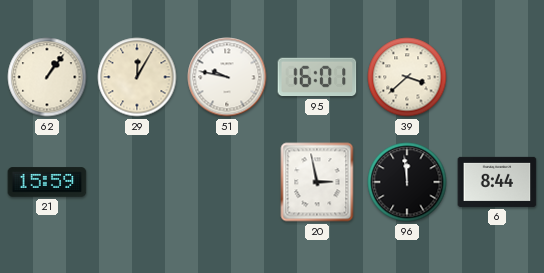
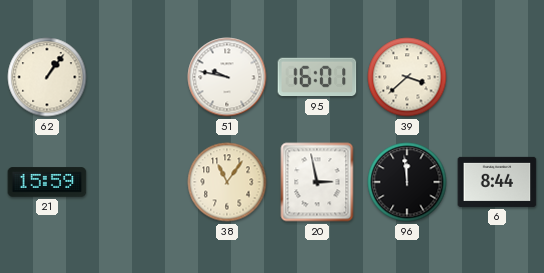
29: 12:05 -> none
38: none -> 11:06
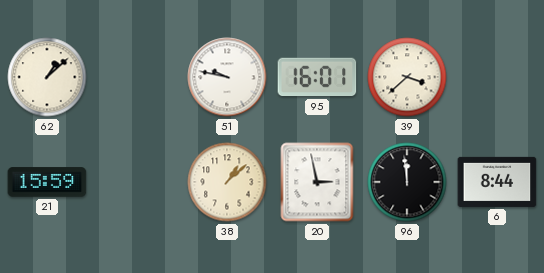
62: 1:06 -> 1:08
38: 11:06 -> 1:08
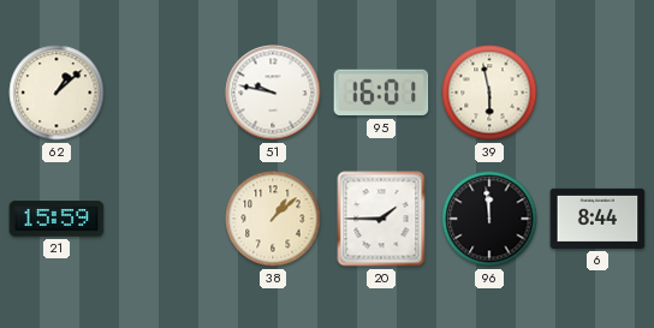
39: 3:38 -> 5:58
20: 2:58 -> 1:45
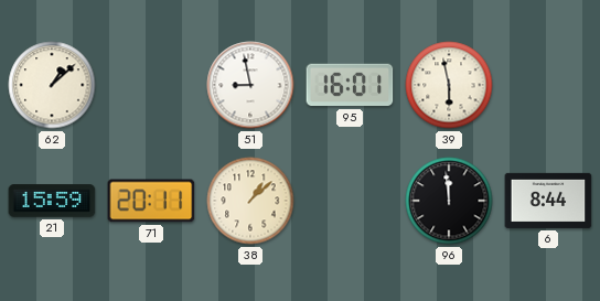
51: 9:47 -> 8:58
71: none -> 20:11
20: 1:45 -> none
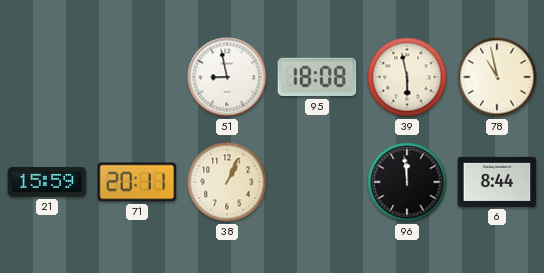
62: 1:08 -> none
95: 16:01 -> 18:08
78: none -> 10:58
38: 1:08 -> 1:04
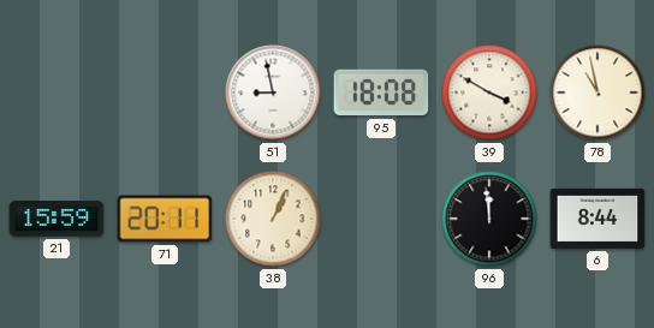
39: 5:58 -> 3:50
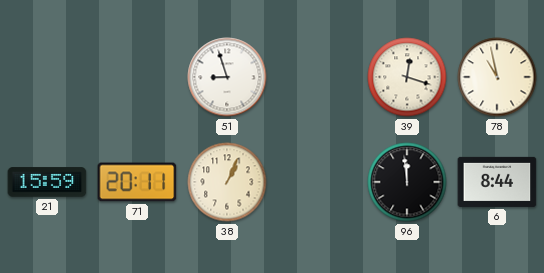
51: 8:58 -> 8:57
95: 18:08 -> none
39: 3:50 -> 12:18
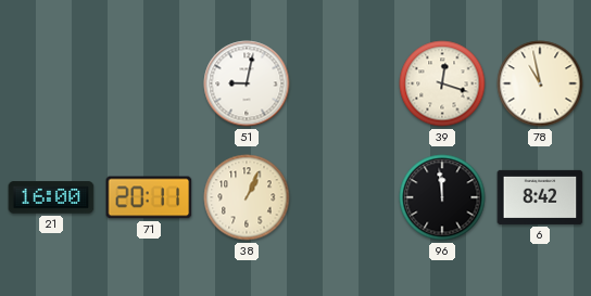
51: 8:57 -> 9:02
21: 15:59 -> 16:00
6: 8:44 -> 8:42
